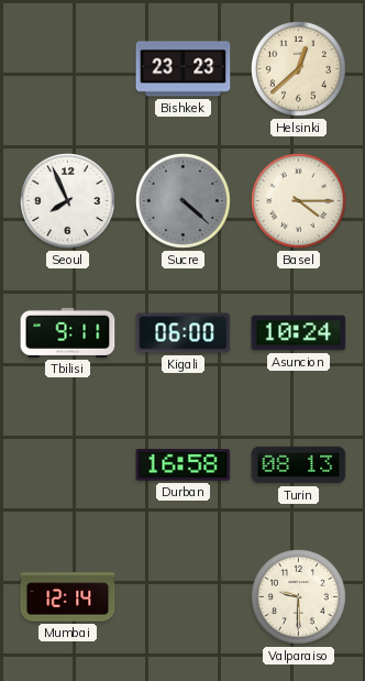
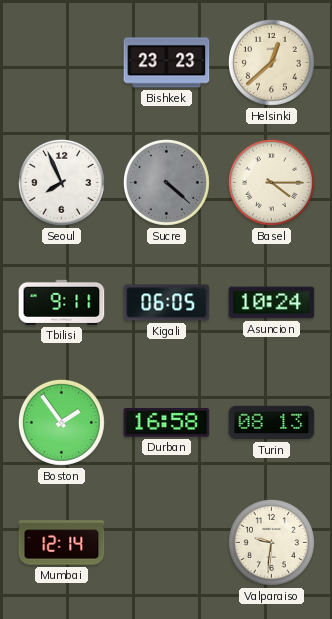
Kigali: 06:00 -> 06:05
Boston: none -> 1:54
Valparaiso: 9:30 -> 9:31
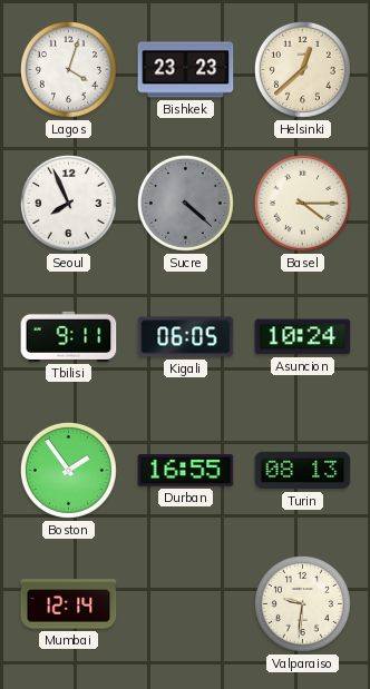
Lagos: none -> 4:03
Durban: 16:58 -> 16:55
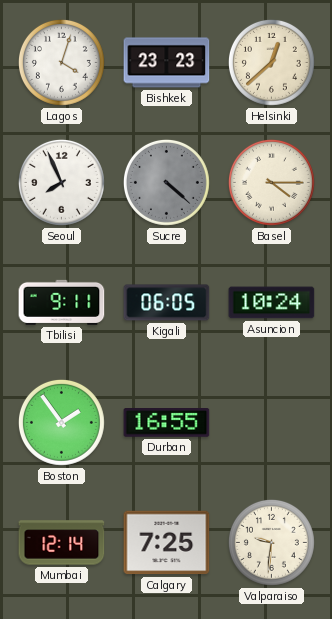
Turin: 08:13 -> none
Calgary: none -> 7:25
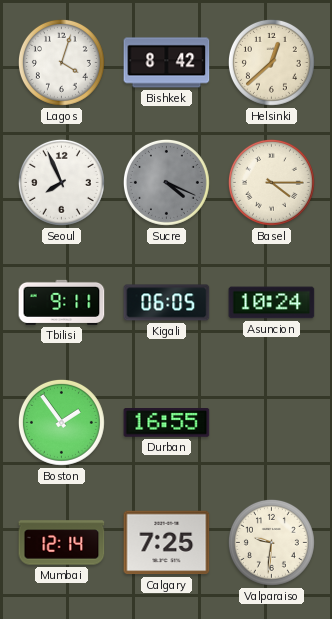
Bishkek: 23:23 -> 8:42
Sucre: 4:22 -> 4:19
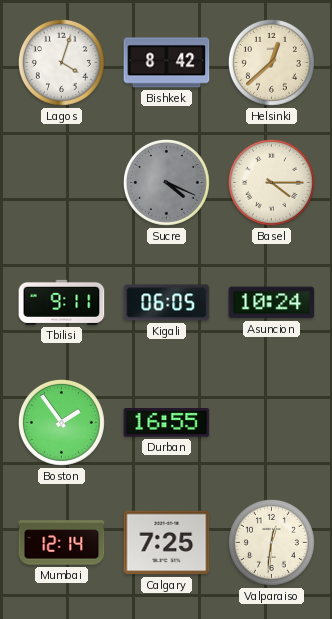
Seoul: 7:56 -> none
Valparaiso: 9:31 -> 12:31
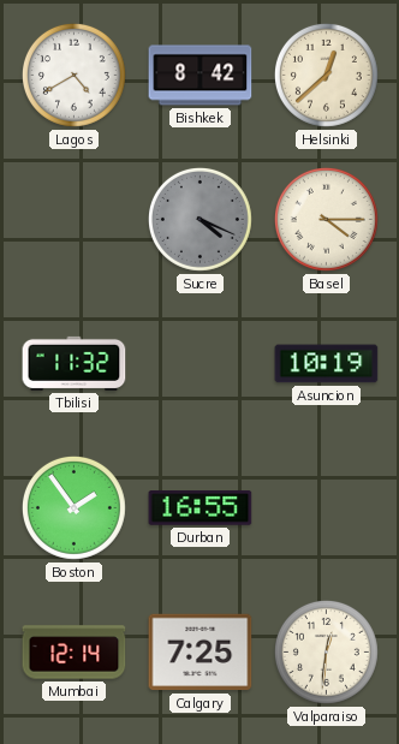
Lagos: 4:03 -> 4:40
Tbilisi: 9:11 -> 11:32
Kigali: 06:05 -> none
Asuncion: 10:24 -> 10:19
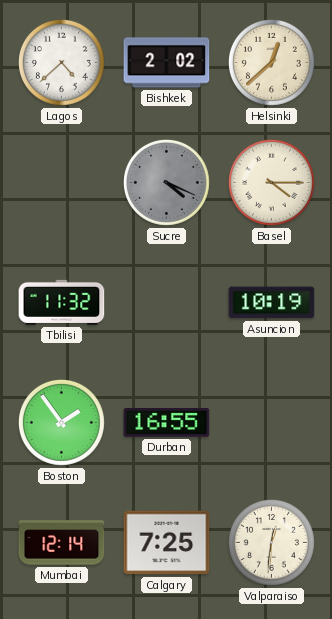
Lagos: 4:40 -> 4:38
Bishkek: 8:42 -> 2:02
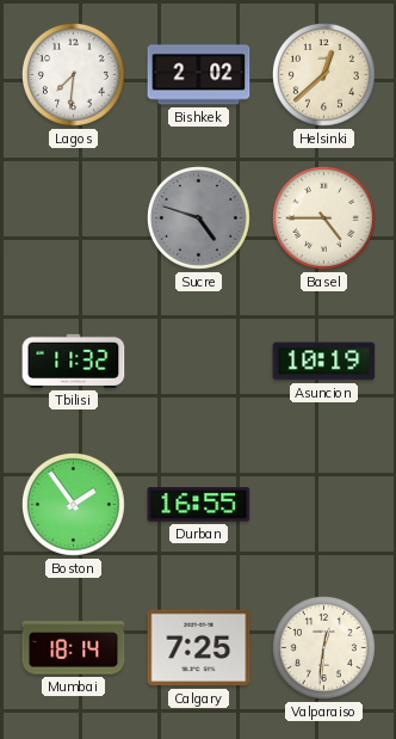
Lagos: 4:38 -> 7:31
Sucre: 4:19 -> 4:48
Basel: 4:15 -> 4:45
Mumbai: 12:14 -> 18:14
